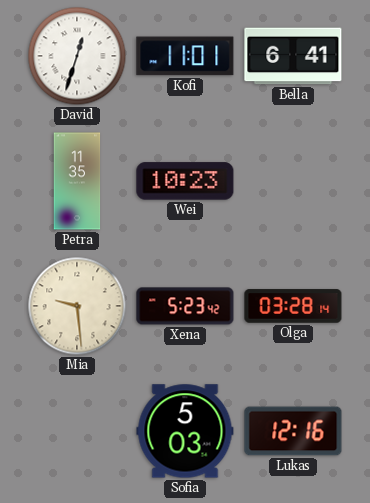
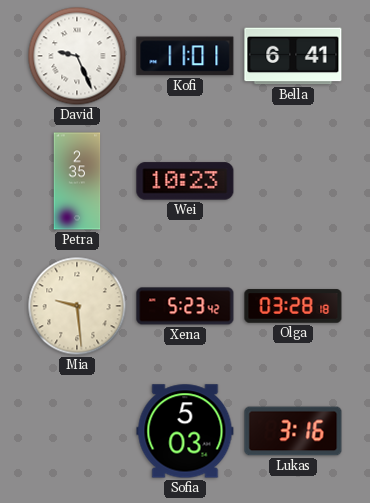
David: 12:33 -> 9:26
Petra: 11:35 -> 2:35
Olga: 03:28:14 -> 03:28:18
Lukas: 12:16 -> 3:16
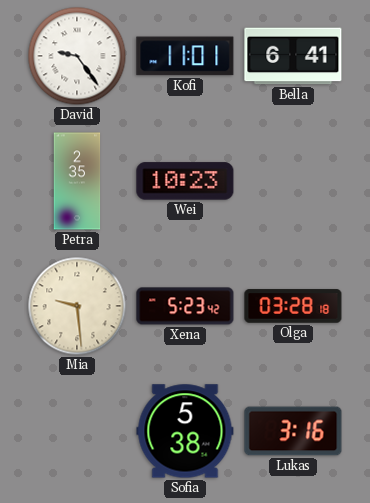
David: 9:26 -> 9:24
Sofia: 5:03 -> 5:38
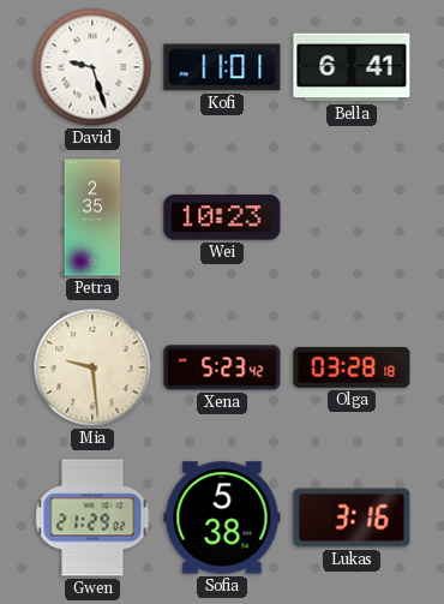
David: 9:24 -> 9:27
Gwen: none -> 21:29
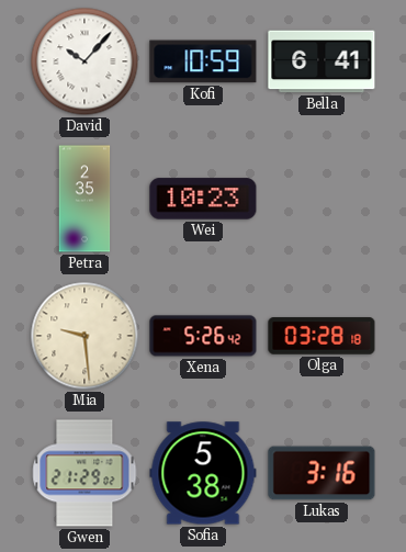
David: 9:27 -> 10:07
Kofi: 11:01 -> 10:59
Xena: 5:23 -> 5:26
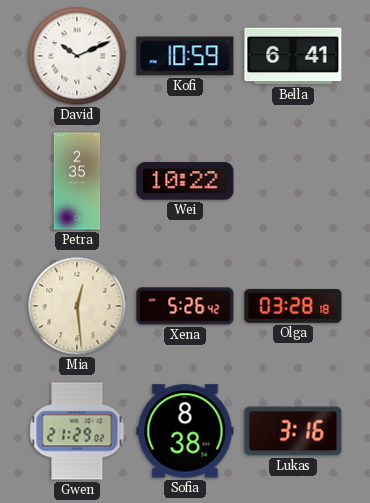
David: 10:07 -> 10:11
Wei: 10:23 -> 10:22
Mia: 9:29 -> 12:29
Sofia: 5:38 -> 8:38
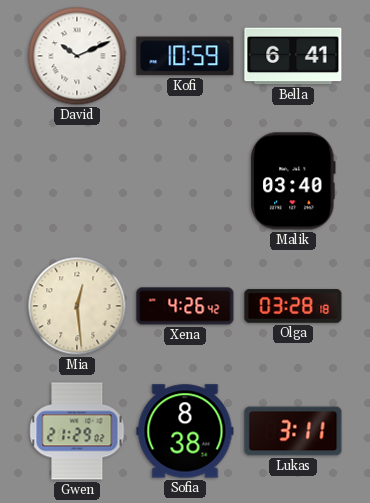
Petra: 2:35 -> none
Wei: 10:22 -> none
Malik: none -> 03:40
Xena: 5:26 -> 4:26
Lukas: 3:16 -> 3:11
